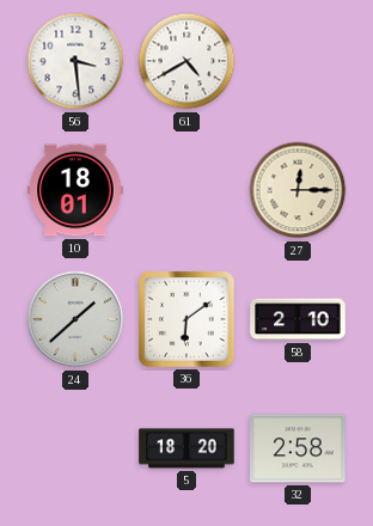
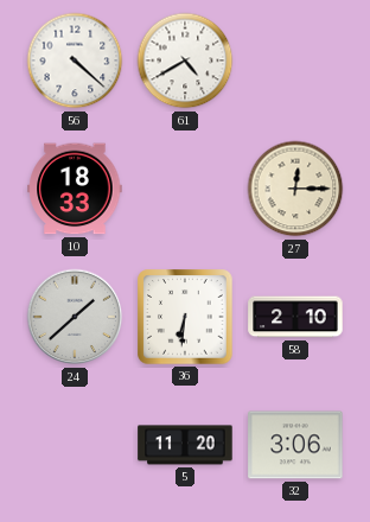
56: 3:29 -> 4:22
10: 18:01 -> 18:33
36: 6:09 -> 6:31
5: 18:20 -> 11:20
32: 2:58 -> 3:06
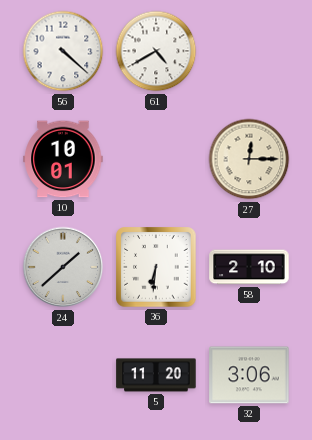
10: 18:33 -> 10:01
